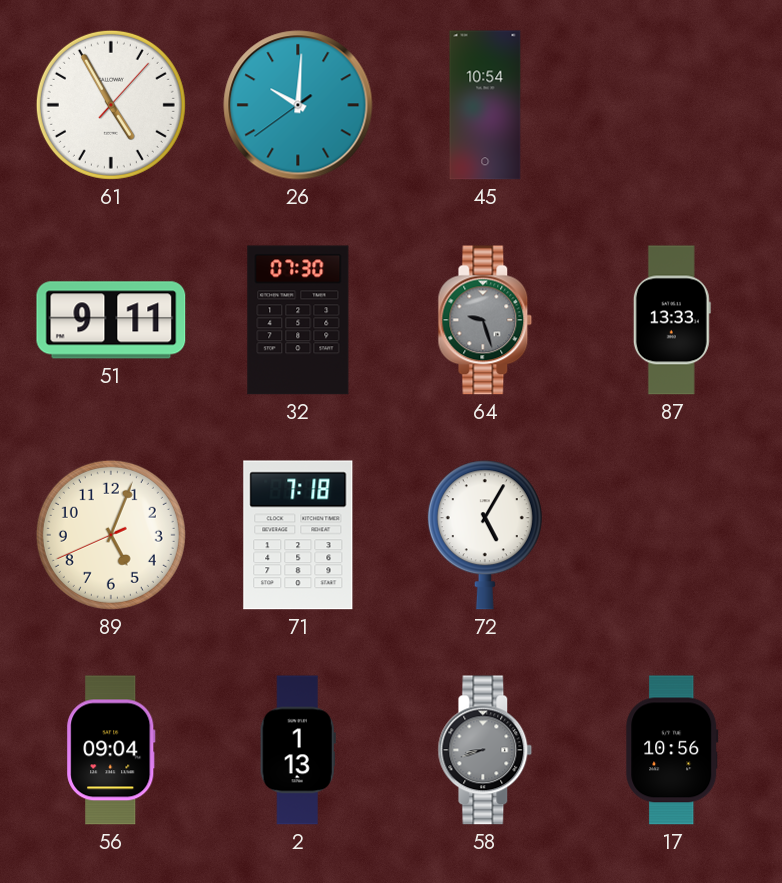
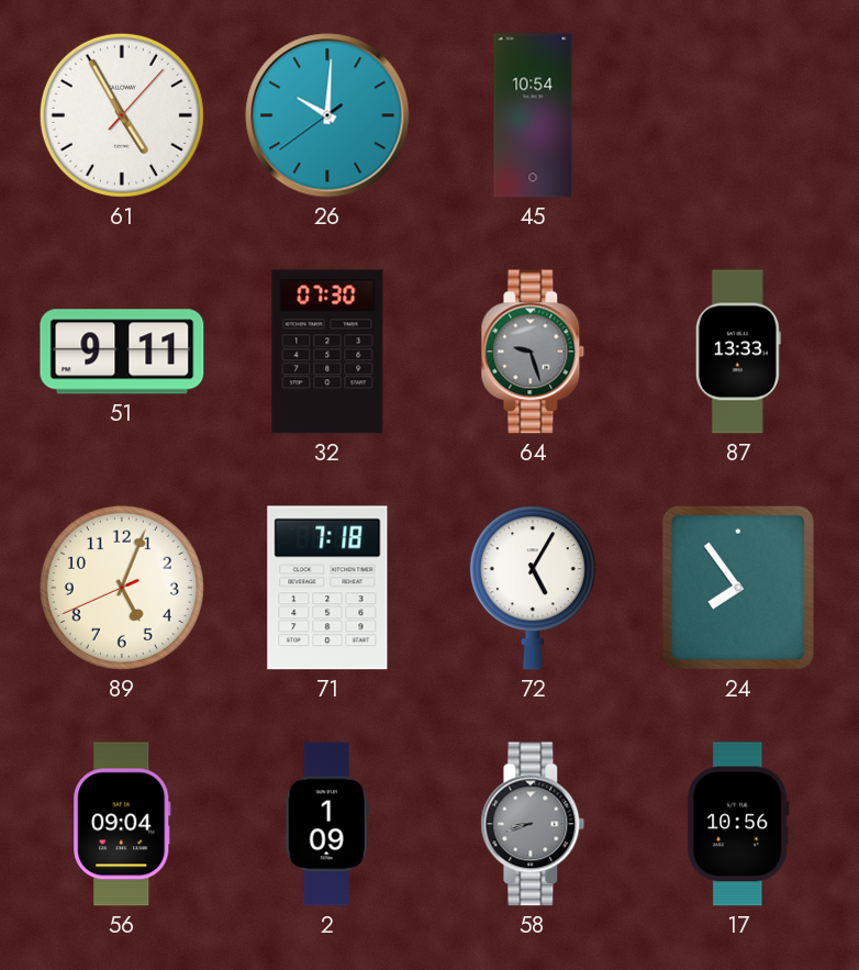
24: none -> 7:54
2: 1:13 -> 1:09
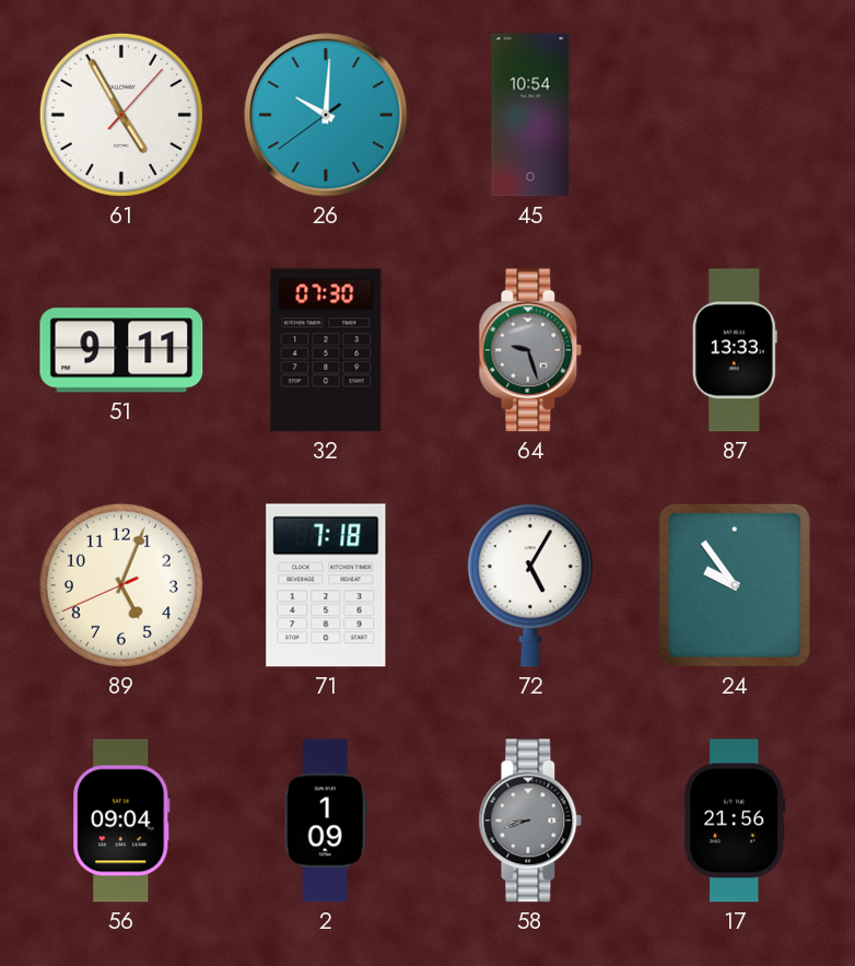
24: 7:54 -> 9:54
17: 10:56 -> 21:56
